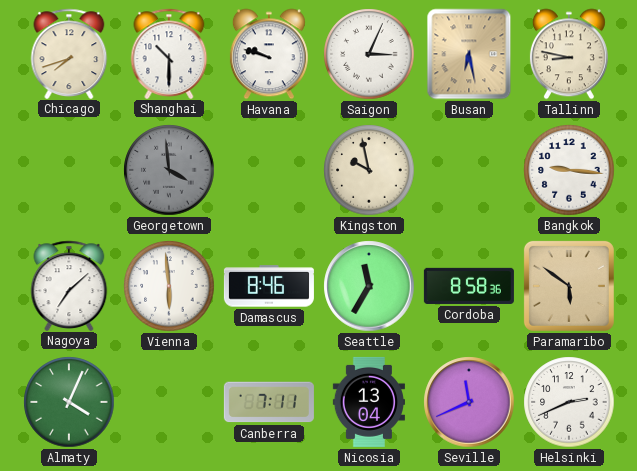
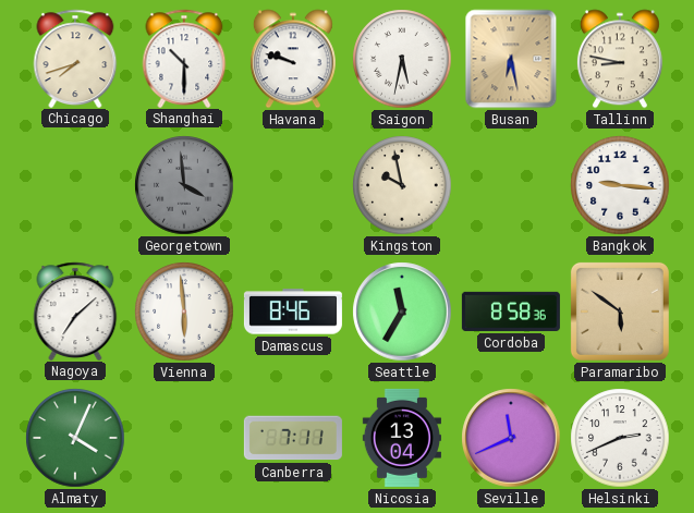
Saigon: 3:04 -> 5:32
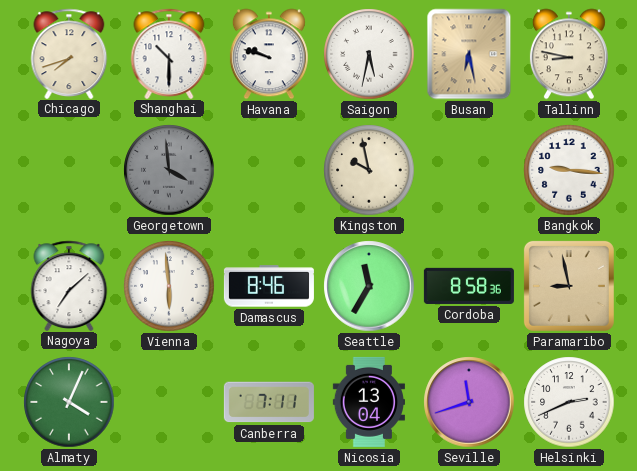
Paramaribo: 5:51 -> 8:58
Seville: 11:41 -> 11:42
